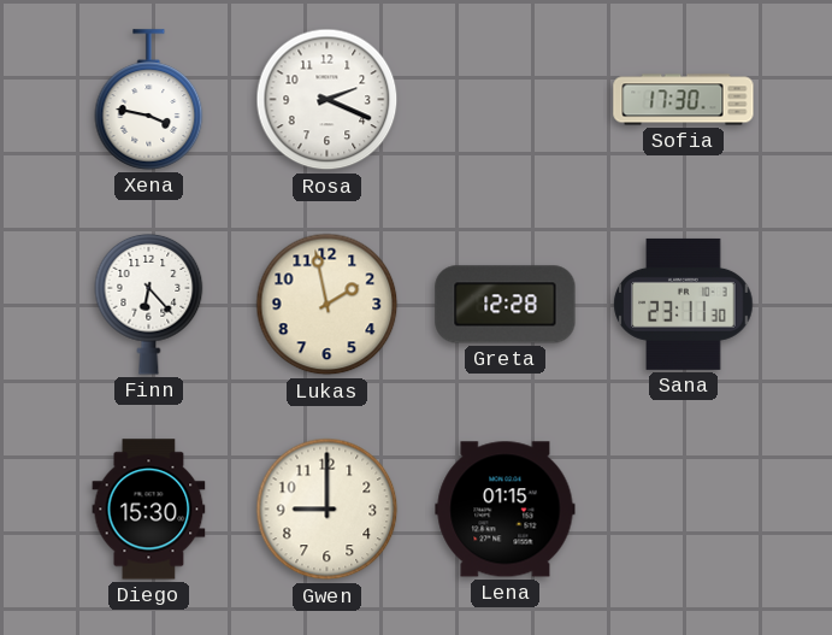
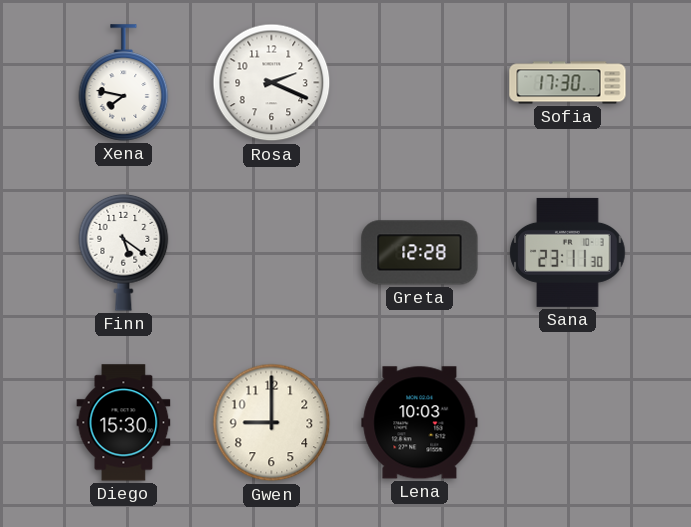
Xena: 3:47 -> 7:47
Finn: 6:23 -> 5:21
Lukas: 1:58 -> none
Lena: 01:15 -> 10:03
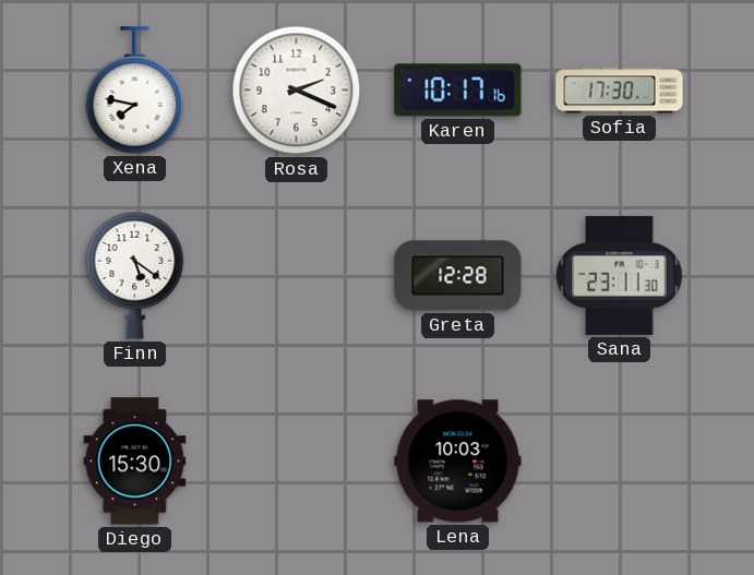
Karen: none -> 10:17
Gwen: 9:00 -> none
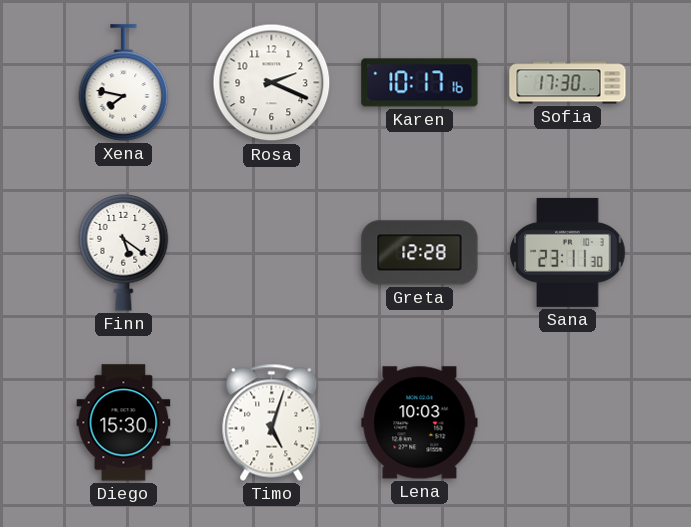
Timo: none -> 5:03
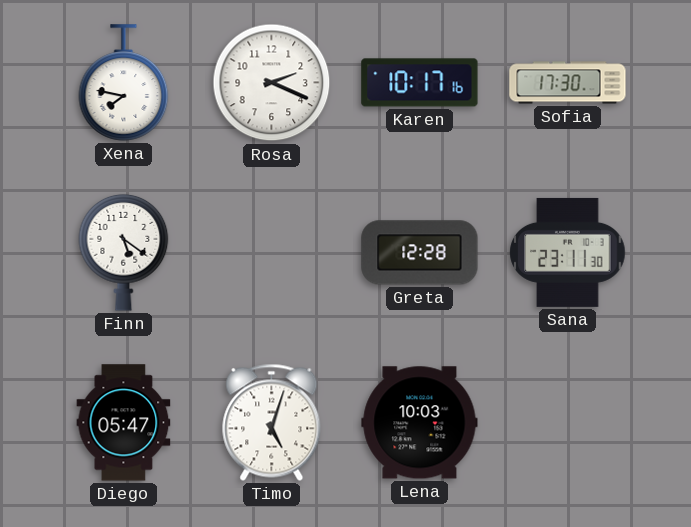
Diego: 15:30 -> 05:47
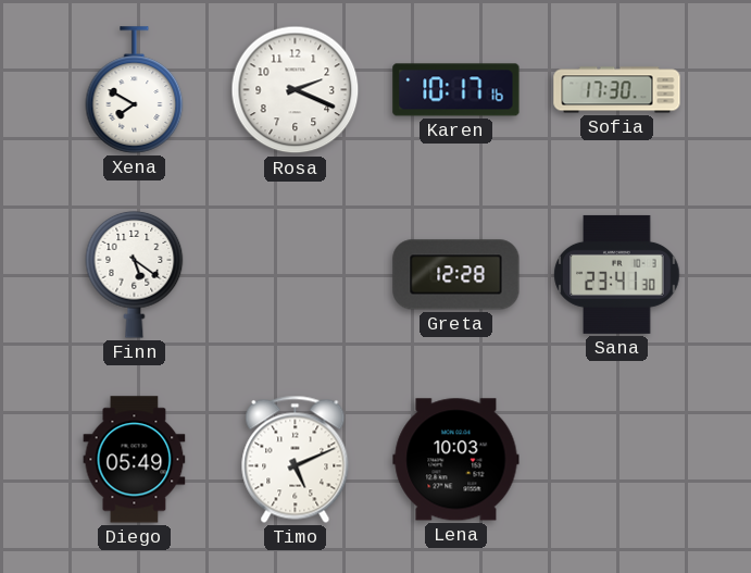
Xena: 7:47 -> 7:50
Sana: 23:11 -> 23:41
Diego: 05:47 -> 05:49
Timo: 5:03 -> 5:11
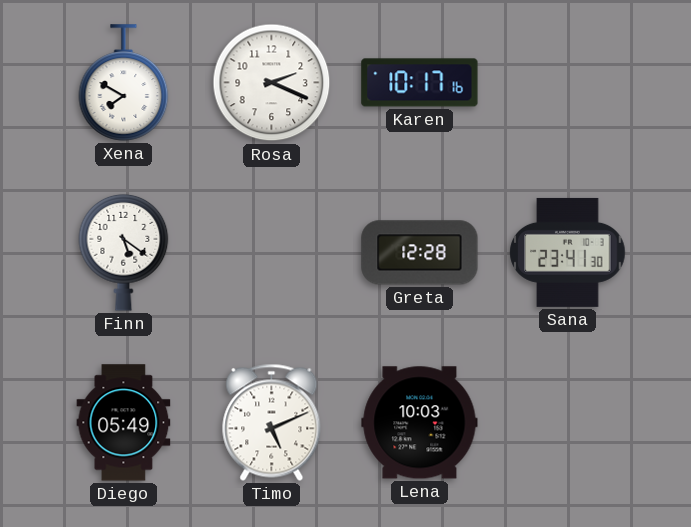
Sofia: 17:30 -> none
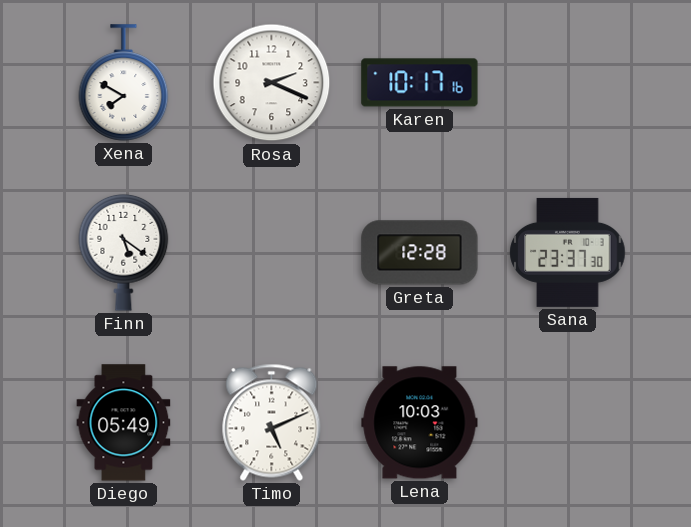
Sana: 23:41 -> 23:37
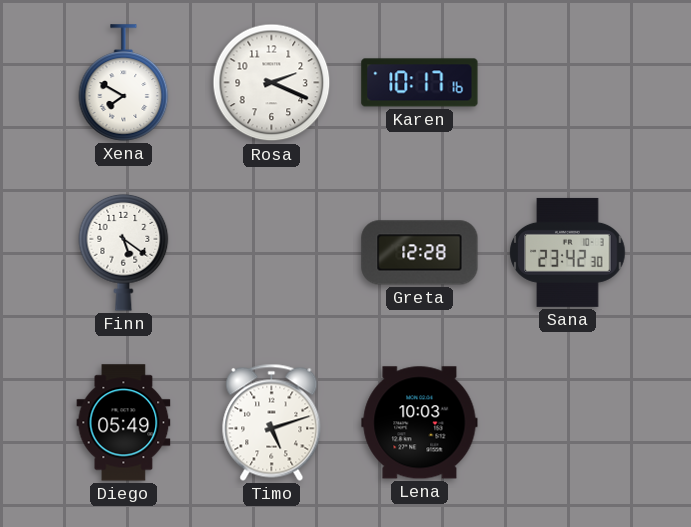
Sana: 23:37 -> 23:42
Timo: 5:11 -> 5:12
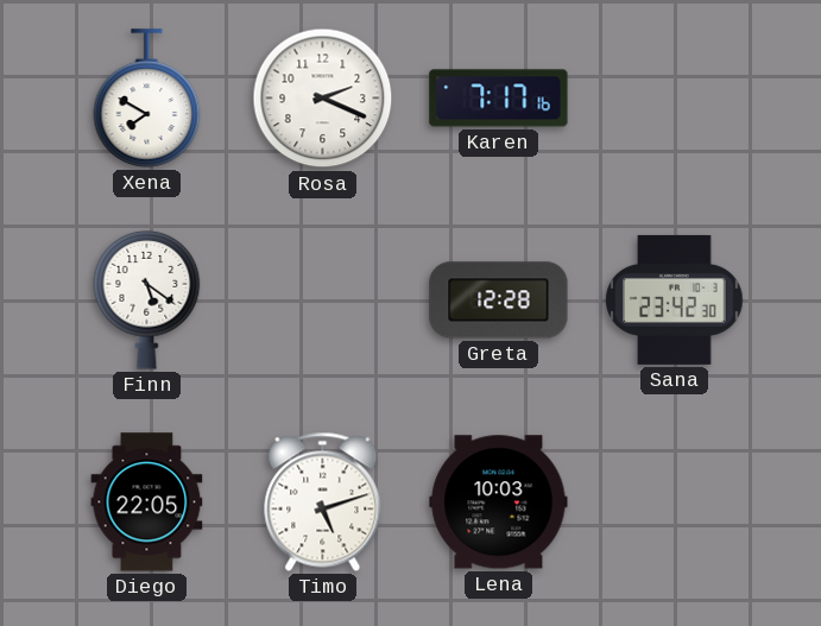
Karen: 10:17 -> 7:17
Diego: 05:49 -> 22:05
